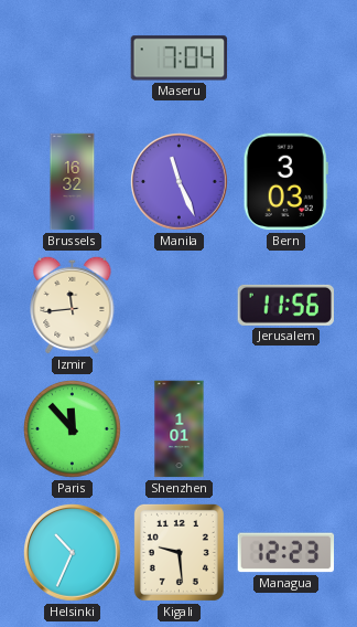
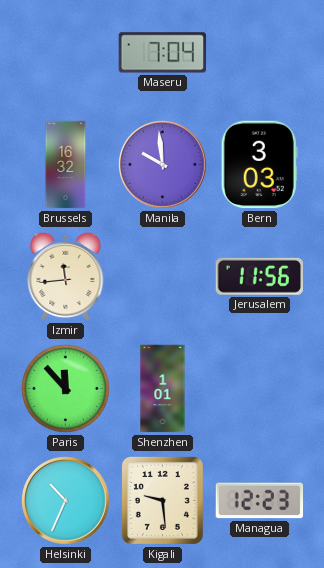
Manila: 11:26 -> 9:59
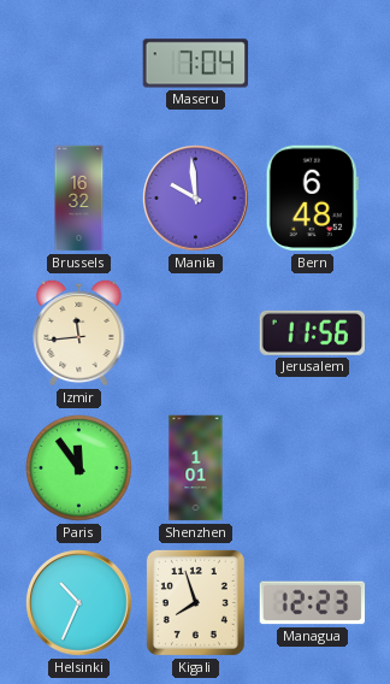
Bern: 3:03 -> 6:48
Paris: 11:53 -> 11:54
Kigali: 9:29 -> 7:57
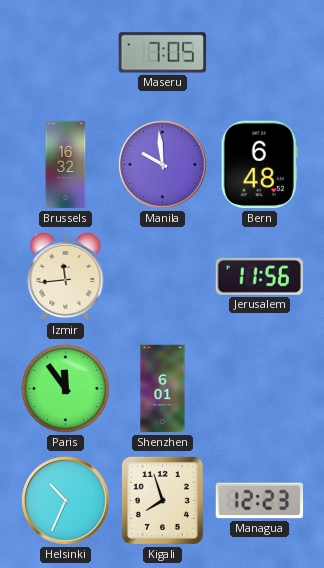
Maseru: 7:04 -> 7:05
Shenzhen: 1:01 -> 6:01
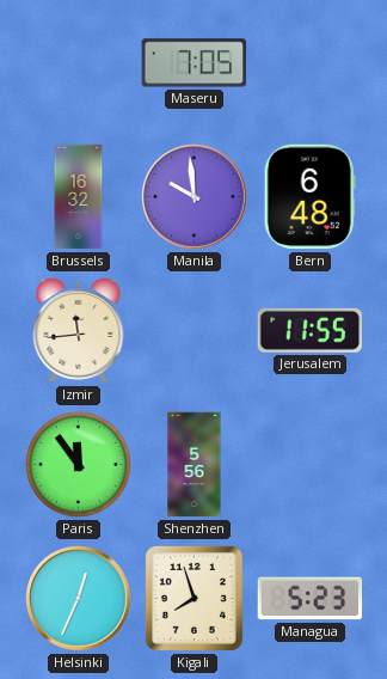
Jerusalem: 11:56 -> 11:55
Shenzhen: 6:01 -> 5:56
Helsinki: 10:34 -> 12:34
Managua: 12:23 -> 5:23
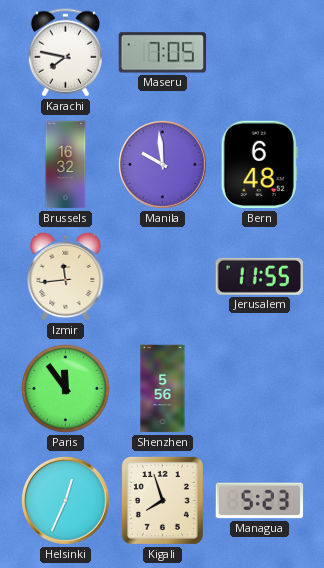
Karachi: none -> 7:47
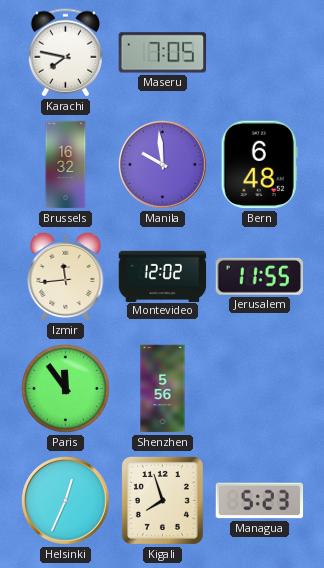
Montevideo: none -> 12:02
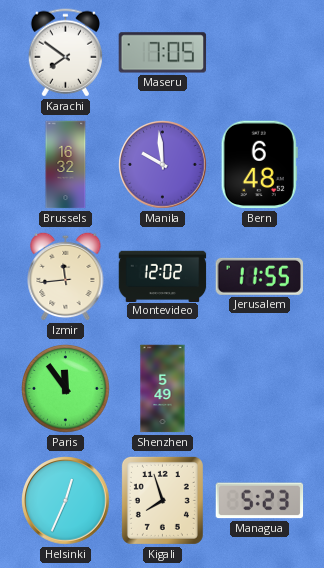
Karachi: 7:47 -> 7:51
Shenzhen: 5:56 -> 5:49
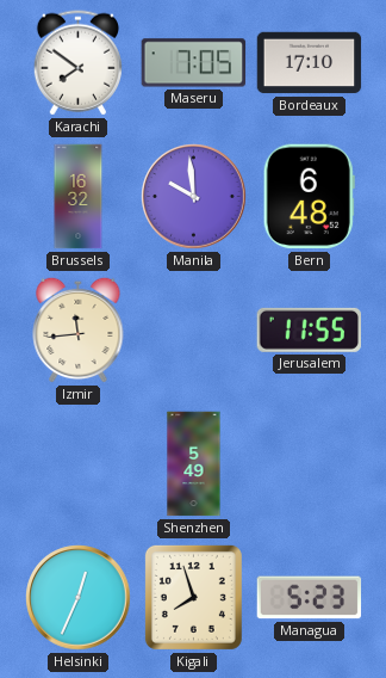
Bordeaux: none -> 17:10
Montevideo: 12:02 -> none
Paris: 11:54 -> none
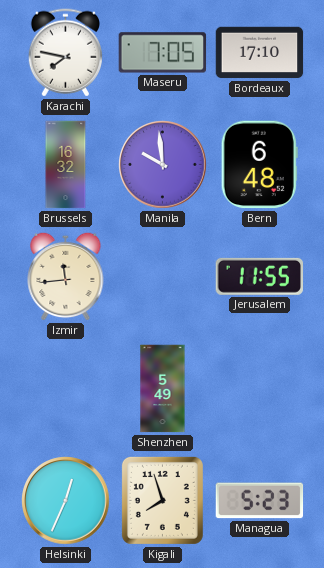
Karachi: 7:51 -> 7:47
